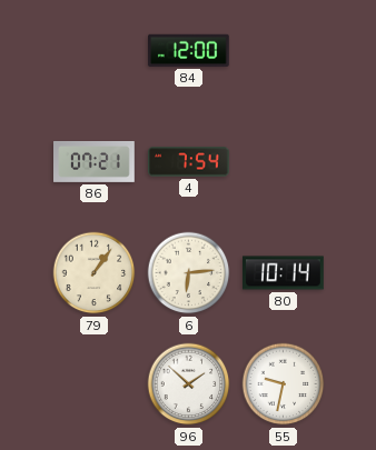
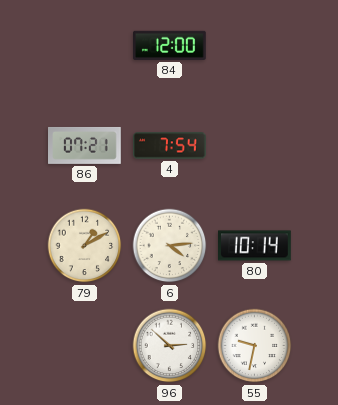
79: 1:06 -> 1:10
6: 6:14 -> 4:14
96: 1:52 -> 2:52
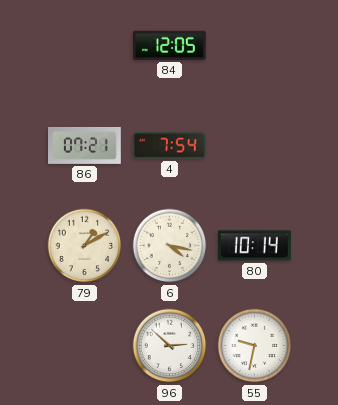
84: 12:00 -> 12:05
6: 4:14 -> 4:17
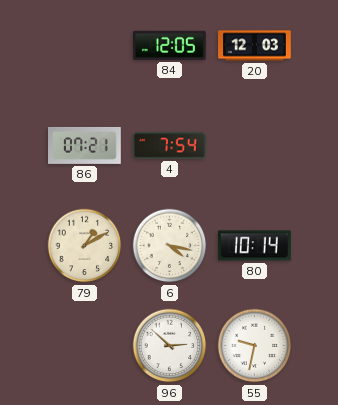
20: none -> 12:03
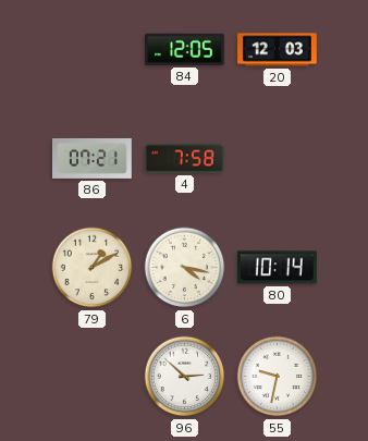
4: 7:54 -> 7:58
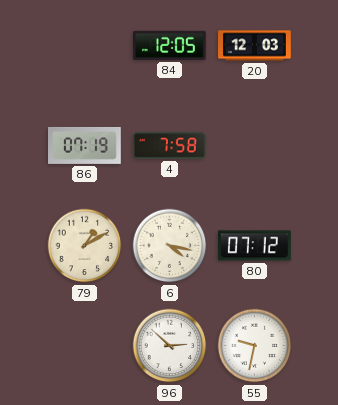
86: 07:21 -> 07:19
80: 10:14 -> 07:12
